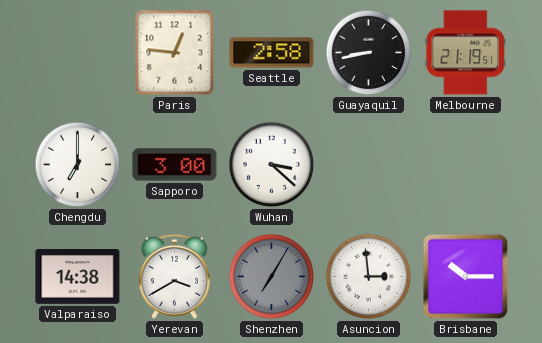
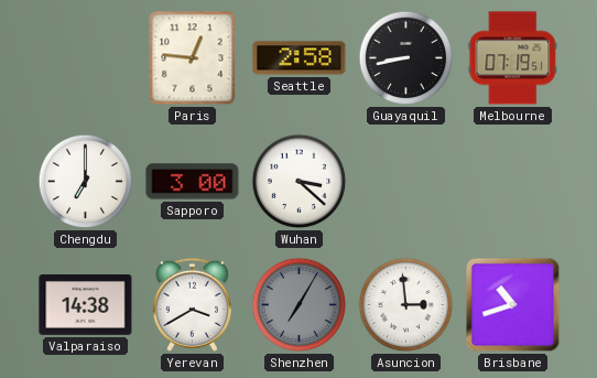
Melbourne: 21:19 -> 07:19
Brisbane: 10:15 -> 10:42
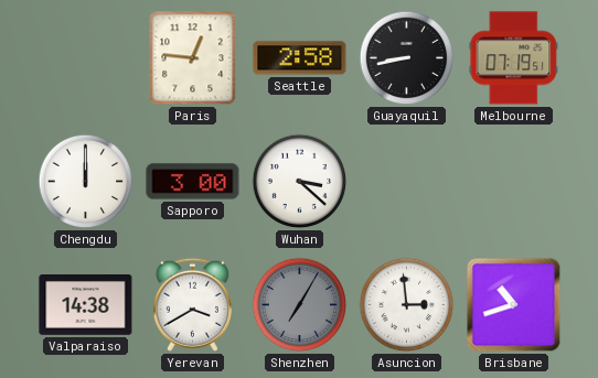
Chengdu: 7:00 -> 12:00
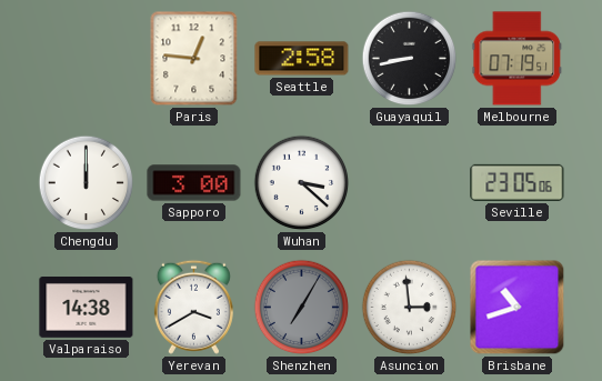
Seville: none -> 23:05
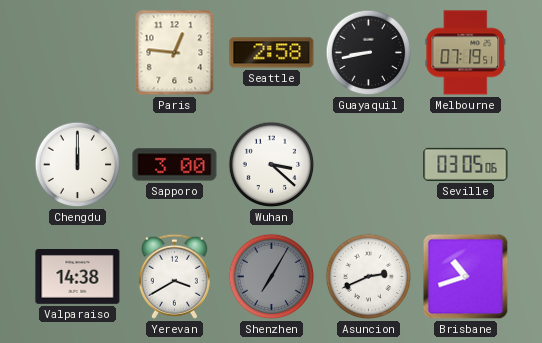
Seville: 23:05 -> 03:05
Asuncion: 2:59 -> 2:41
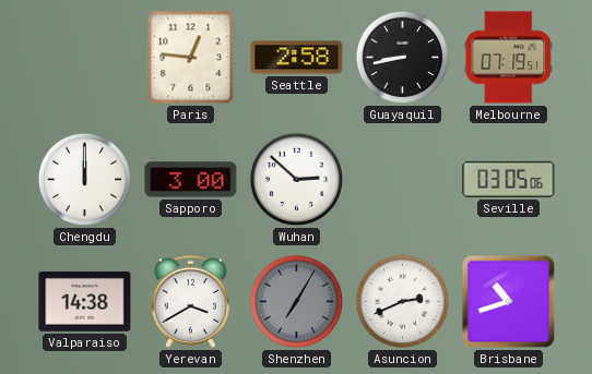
Wuhan: 3:22 -> 2:52
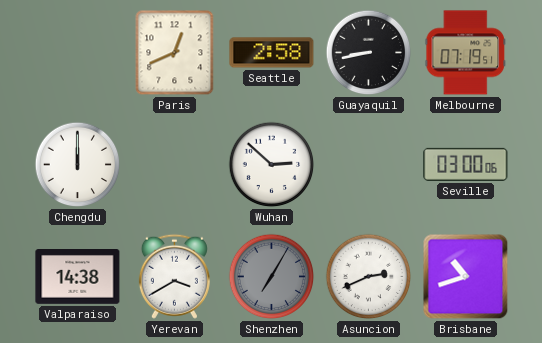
Paris: 12:46 -> 12:41
Sapporo: 3:00 -> none
Seville: 03:05 -> 03:00
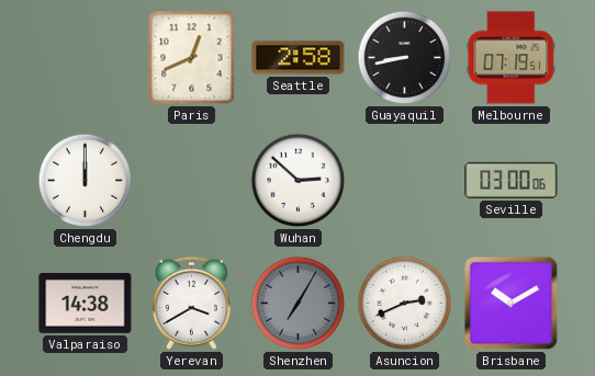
Brisbane: 10:42 -> 10:10
